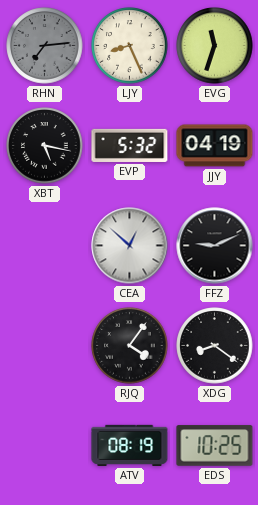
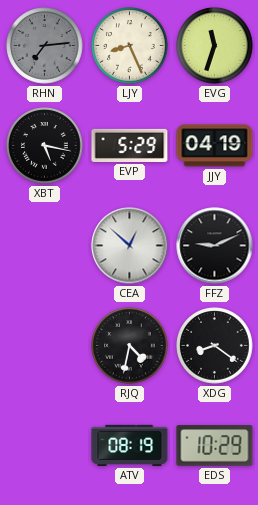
EVP: 5:32 -> 5:29
RJQ: 4:06 -> 4:32
EDS: 10:25 -> 10:29
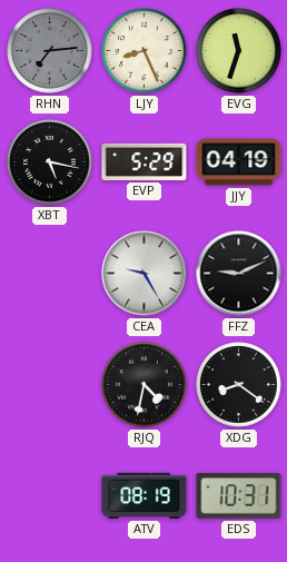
CEA: 12:52 -> 9:25
EDS: 10:29 -> 10:31
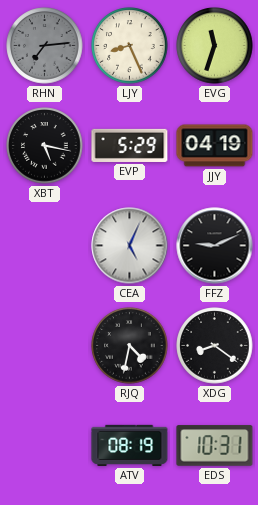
CEA: 9:25 -> 5:04
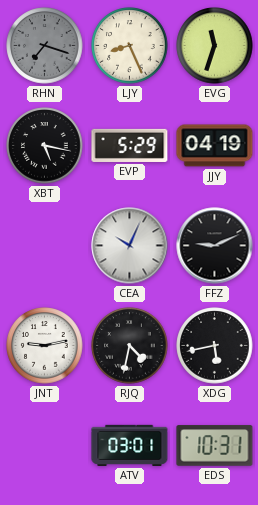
RHN: 7:14 -> 7:18
CEA: 5:04 -> 10:04
JNT: none -> 9:13
XDG: 8:21 -> 5:43
ATV: 08:19 -> 03:01
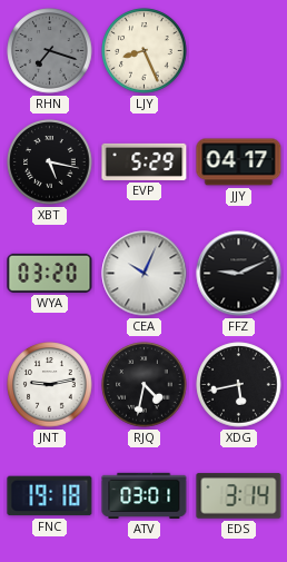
EVG: 11:33 -> none
JJY: 04:19 -> 04:17
WYA: none -> 03:20
FNC: none -> 19:18
EDS: 10:31 -> 3:14
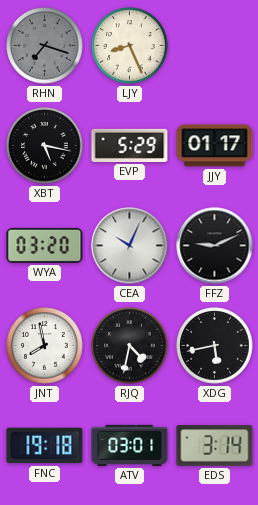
JJY: 04:17 -> 01:17
JNT: 9:13 -> 7:58
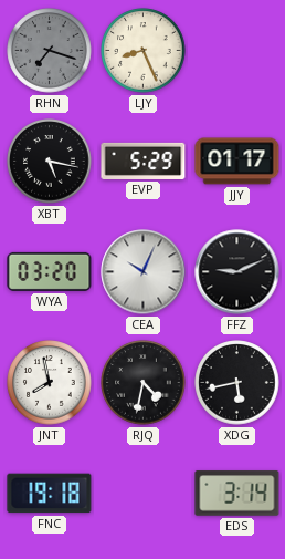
ATV: 03:01 -> none
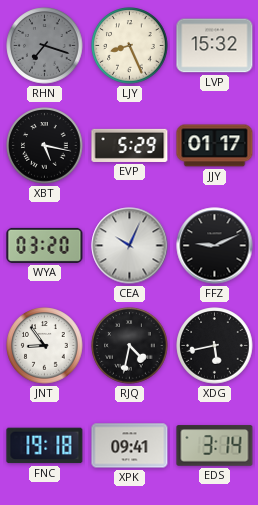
LVP: none -> 15:32
JNT: 7:58 -> 8:54
XPK: none -> 09:41
